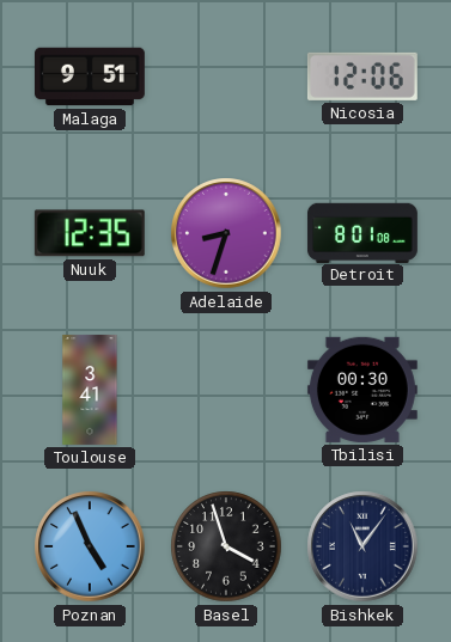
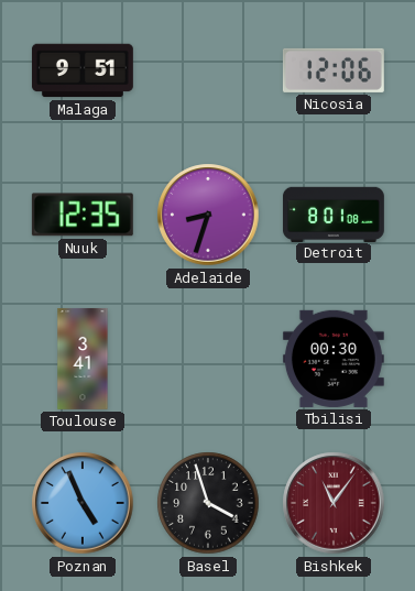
Bishkek dial: navy -> burgundy
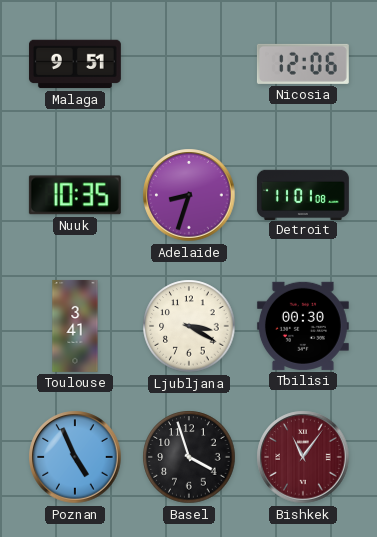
Nuuk: 12:35 -> 10:35
Detroit: 8:01 -> 11:01
Ljubljana: none -> 3:20
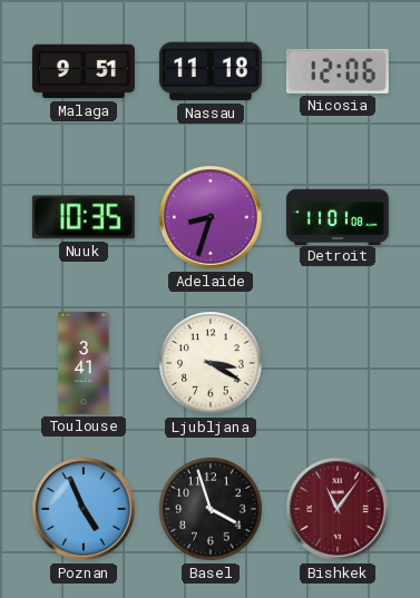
Nassau: none -> 11:18
Tbilisi: 00:30 -> none
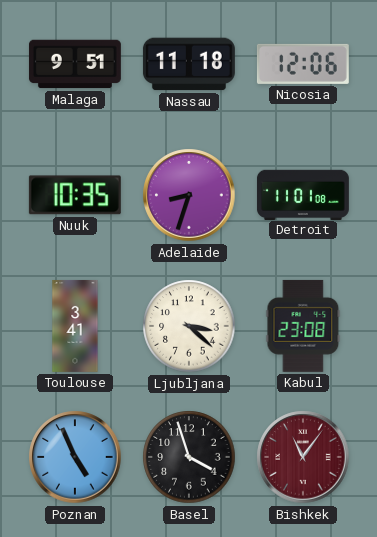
Ljubljana: 3:20 -> 3:22
Kabul: none -> 23:08
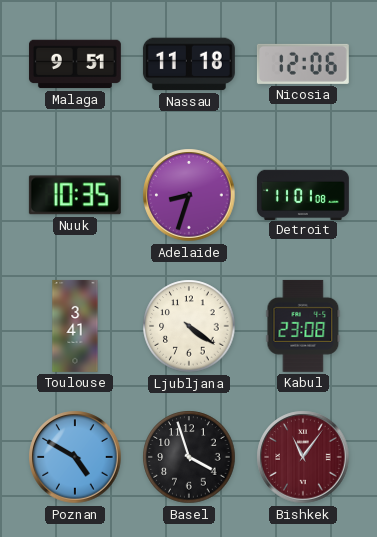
Ljubljana: 3:22 -> 4:21
Poznan: 4:56 -> 4:50
